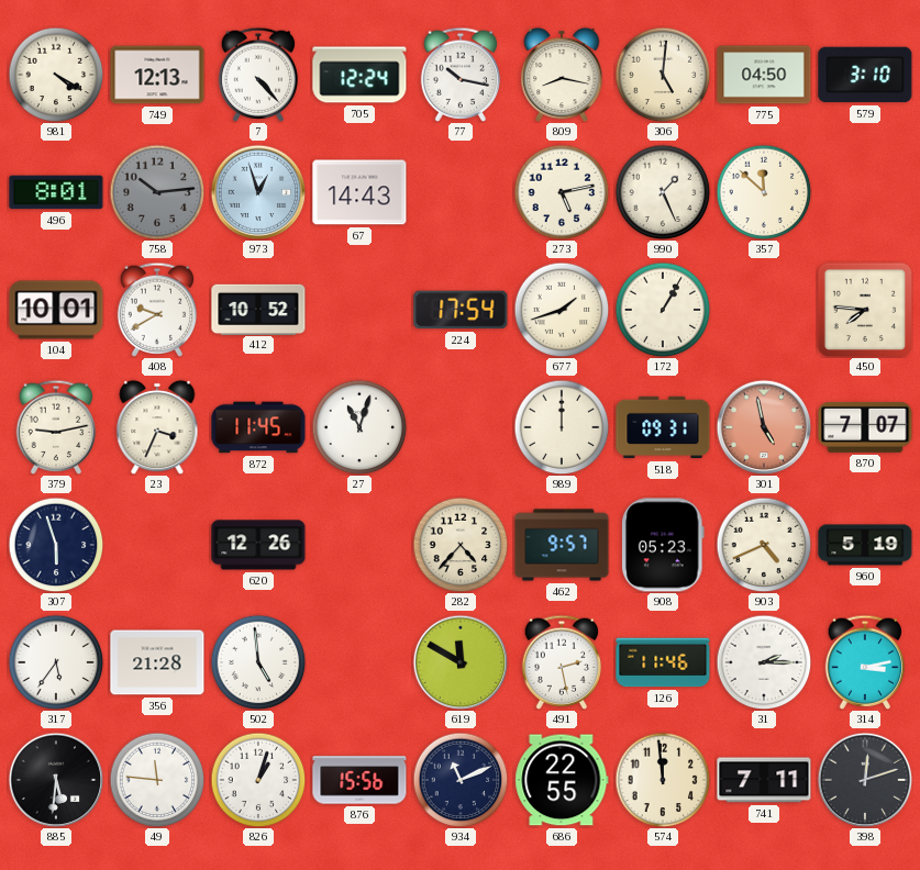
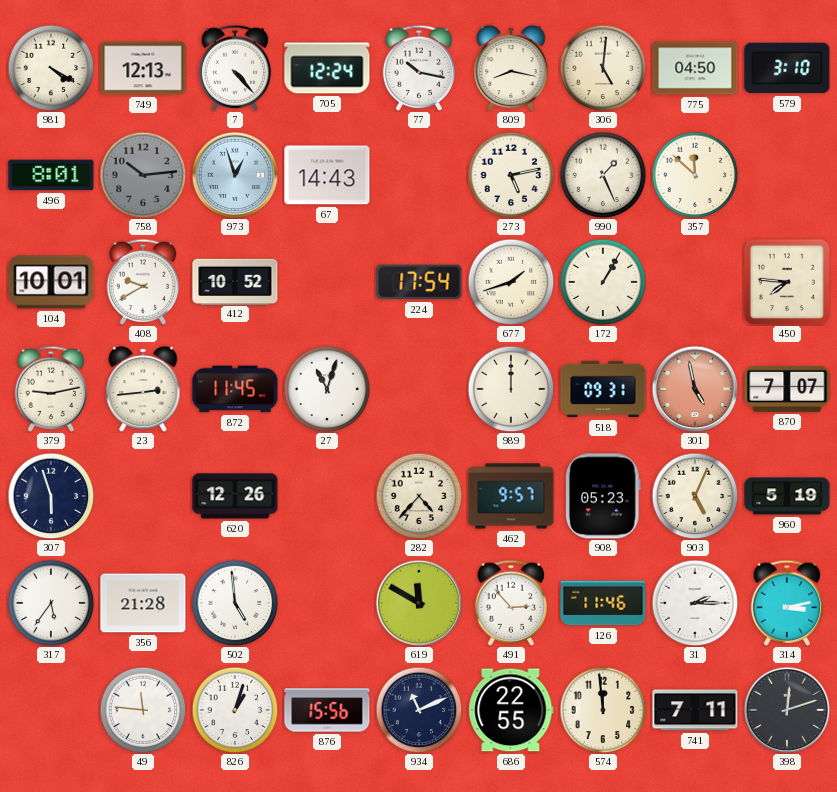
23: 3:34 -> 2:44
903: 4:41 -> 5:04
491: 2:28 -> 2:53
885: 5:31 -> none
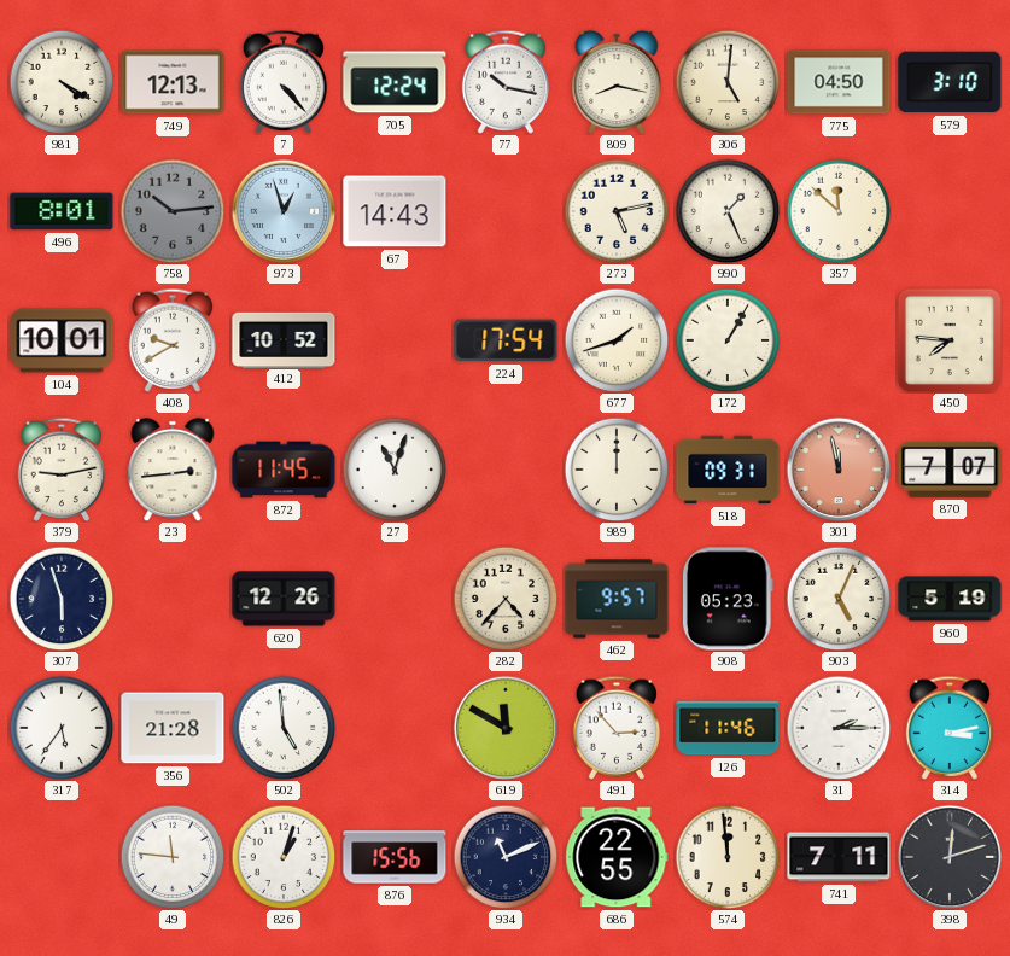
301: 4:58 -> 11:58
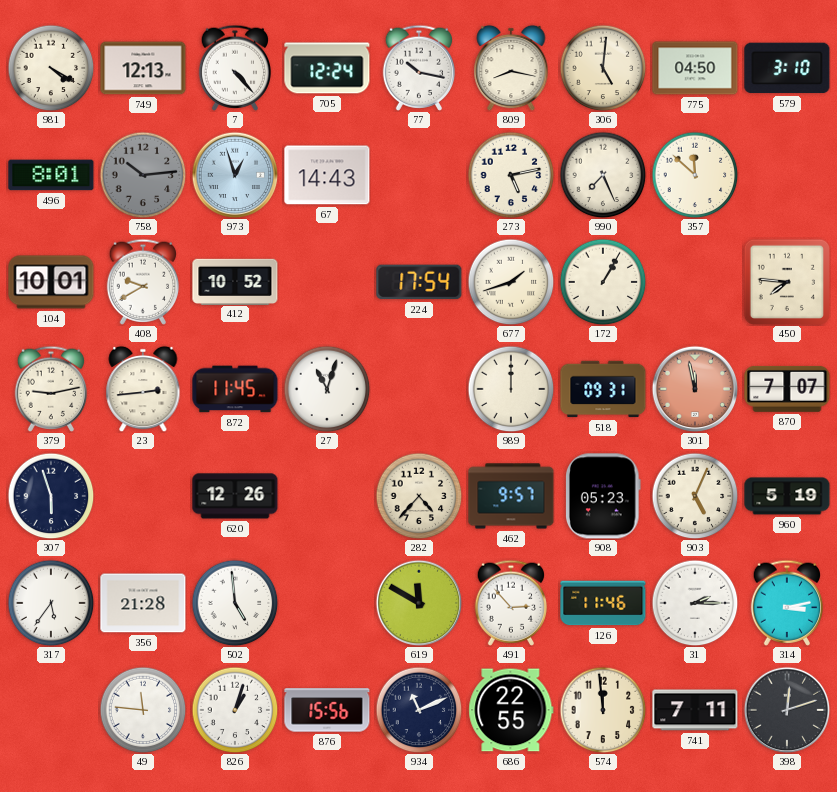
990: 1:26 -> 7:26
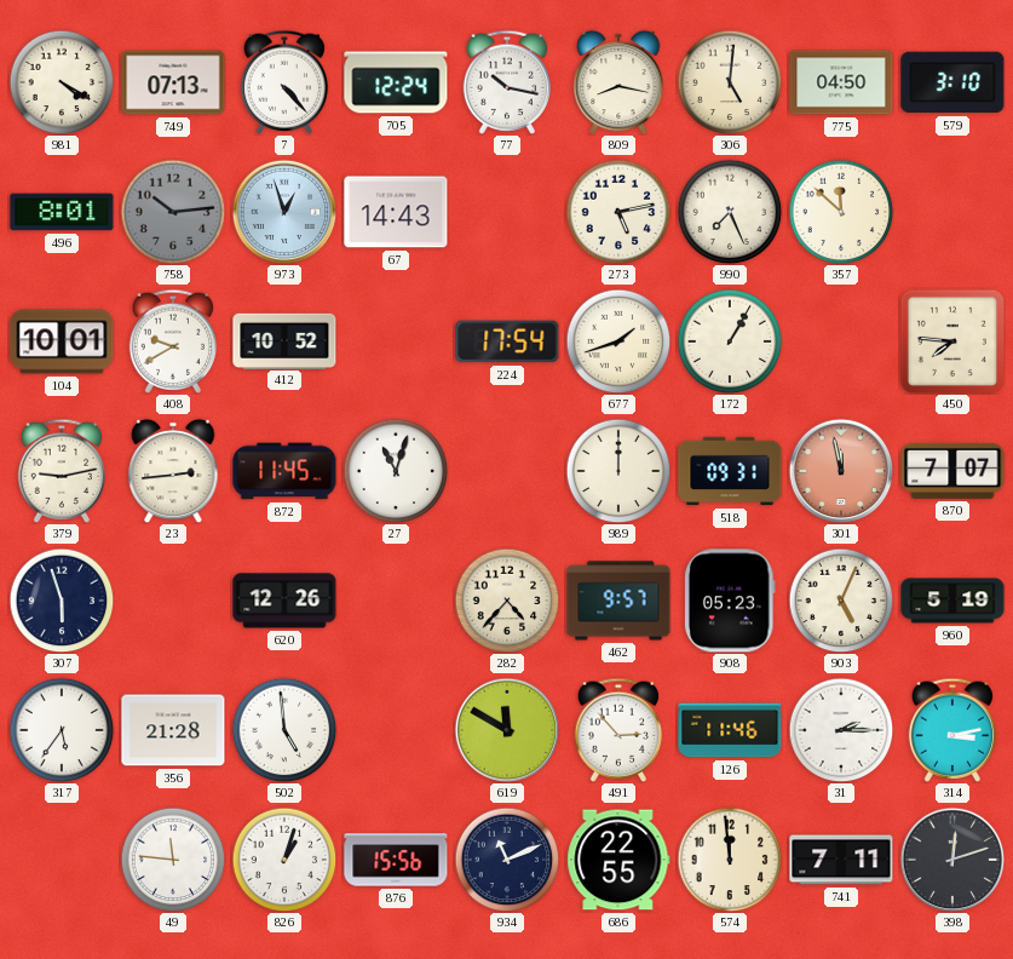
749: 12:13 -> 07:13
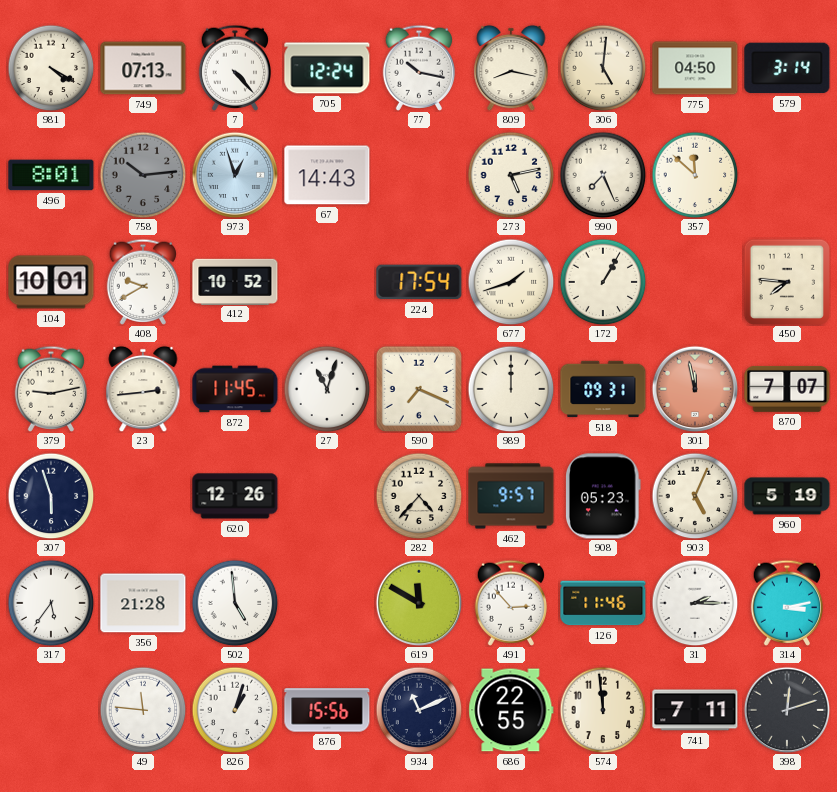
579: 3:10 -> 3:14
590: none -> 7:19
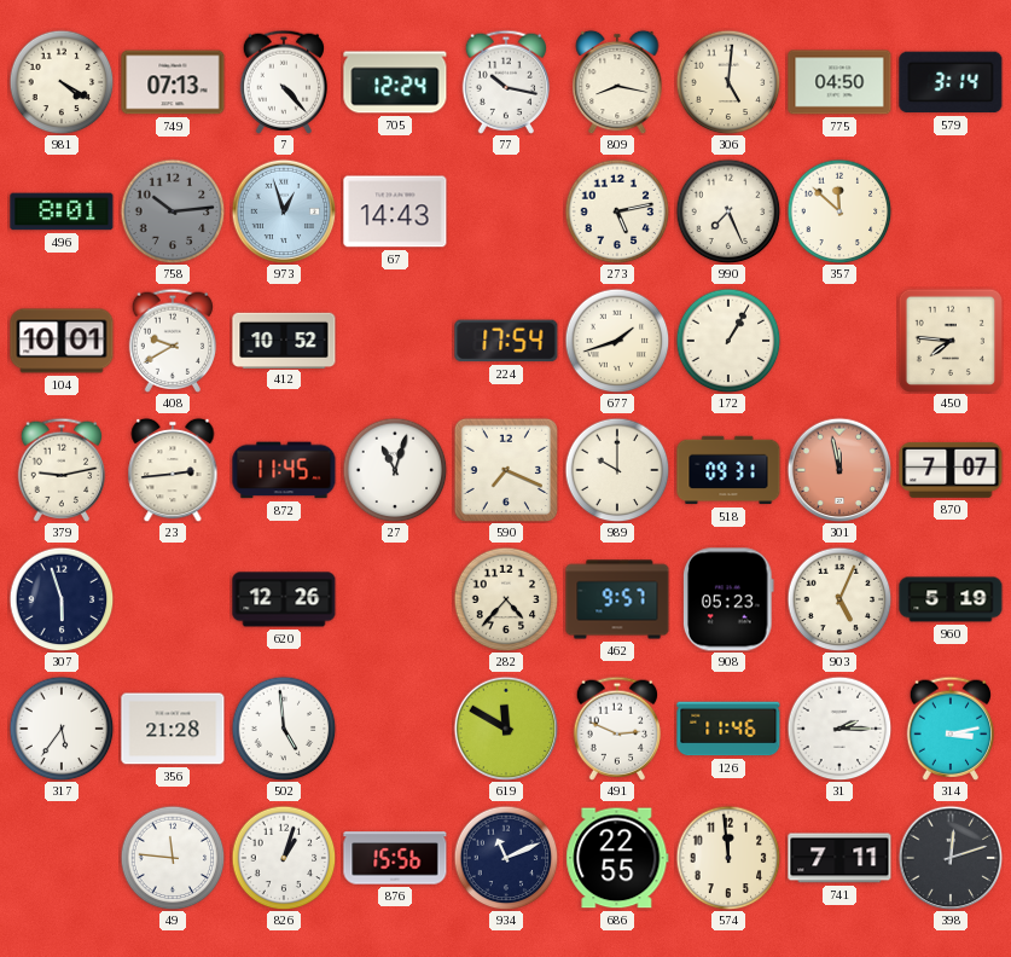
989: 12:00 -> 10:00
491: 2:53 -> 2:49
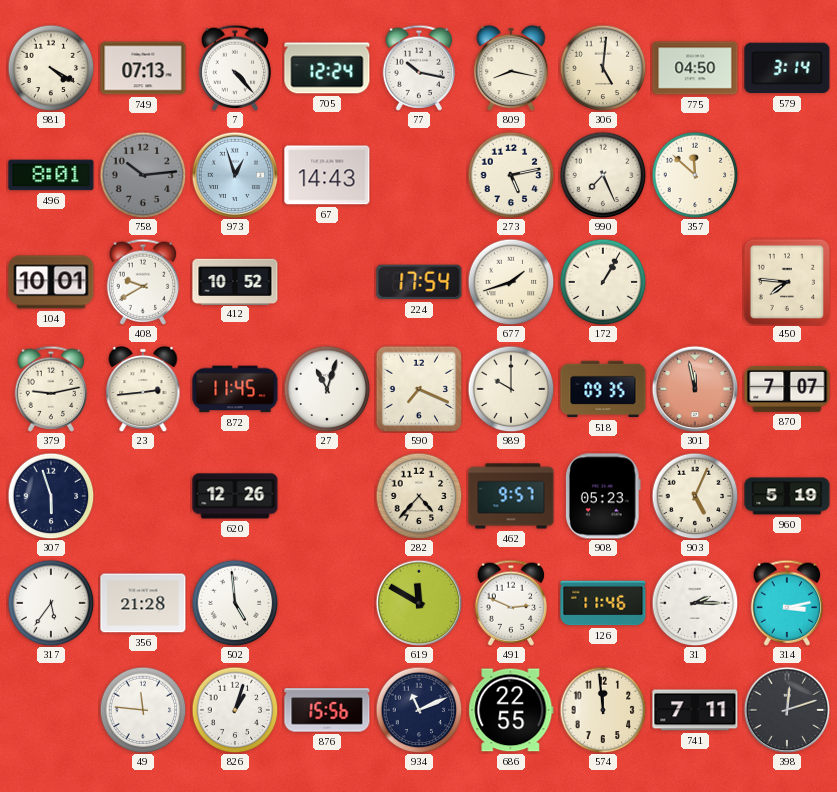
518: 09:31 -> 09:35
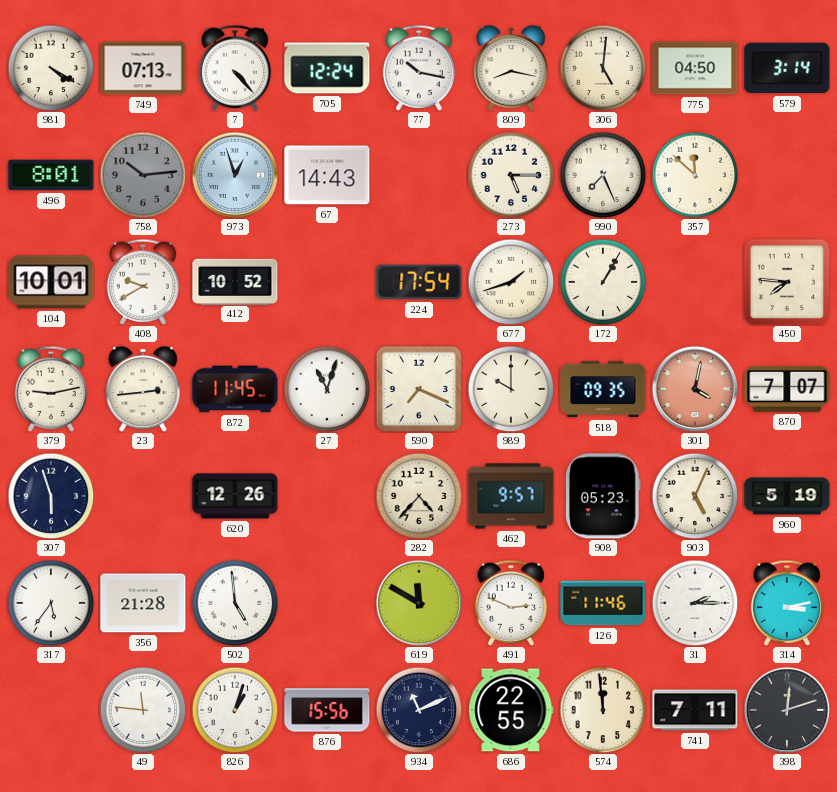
273: 5:13 -> 5:15
301: 11:58 -> 4:02
